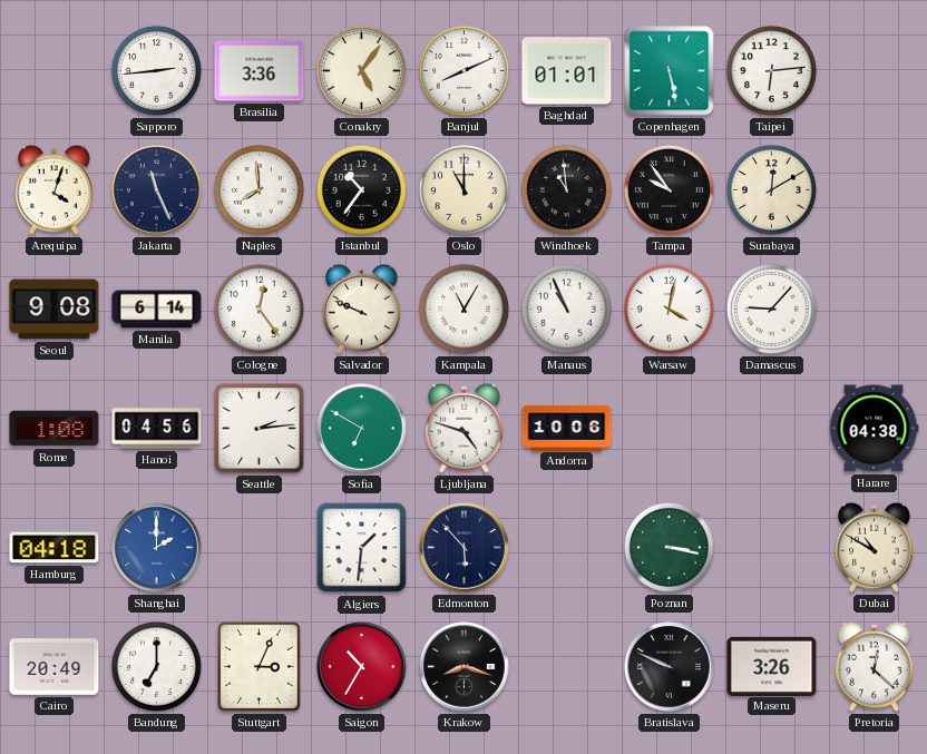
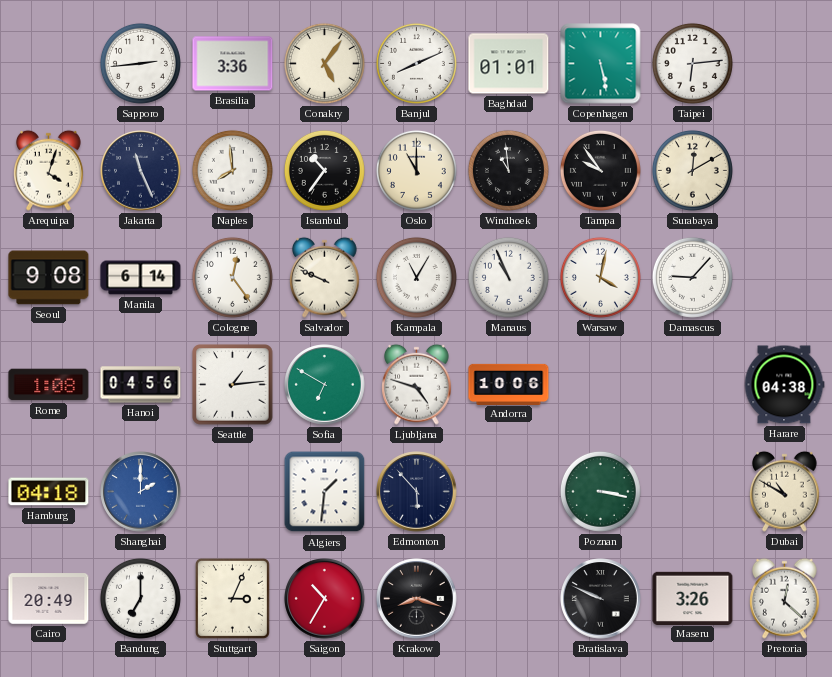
Seattle: 2:14 -> 1:14
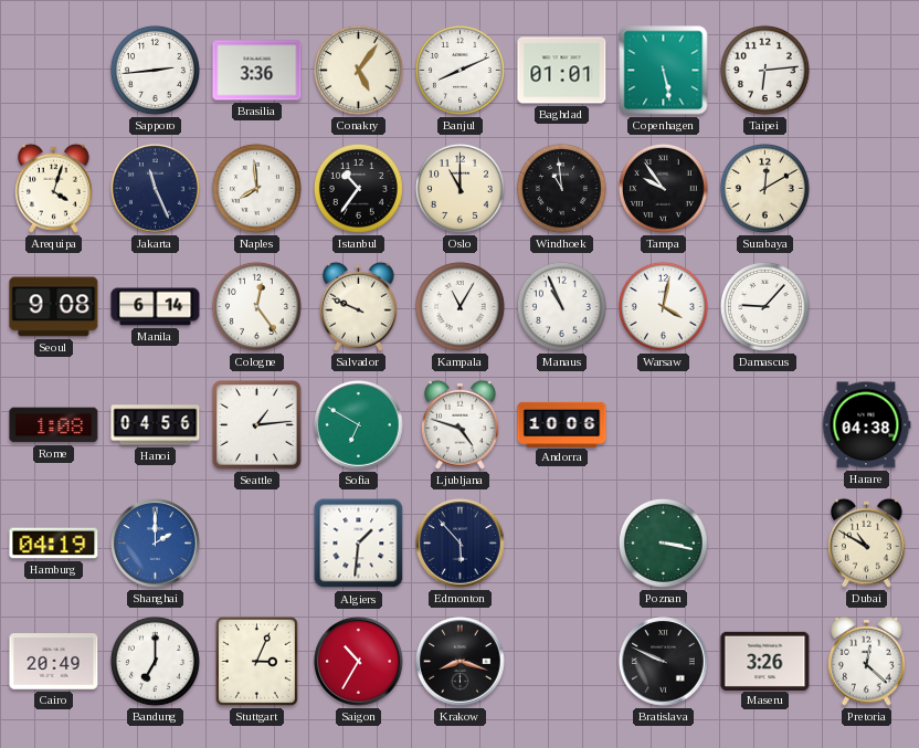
Hamburg: 04:18 -> 04:19
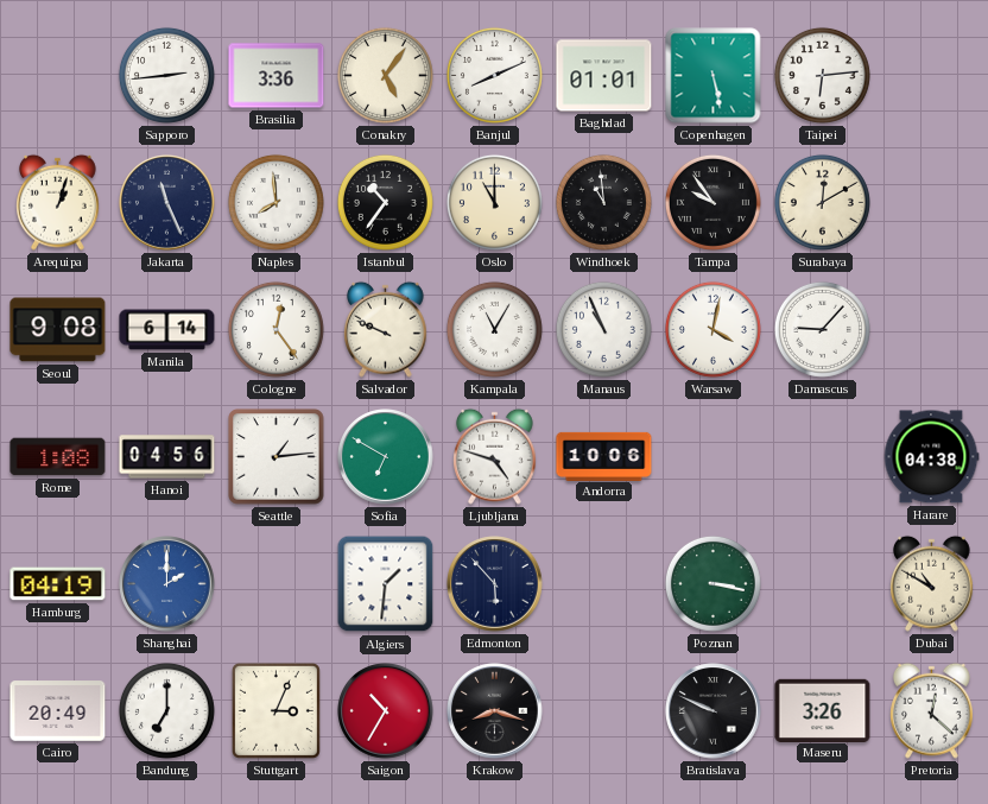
Arequipa: 4:03 -> 1:03
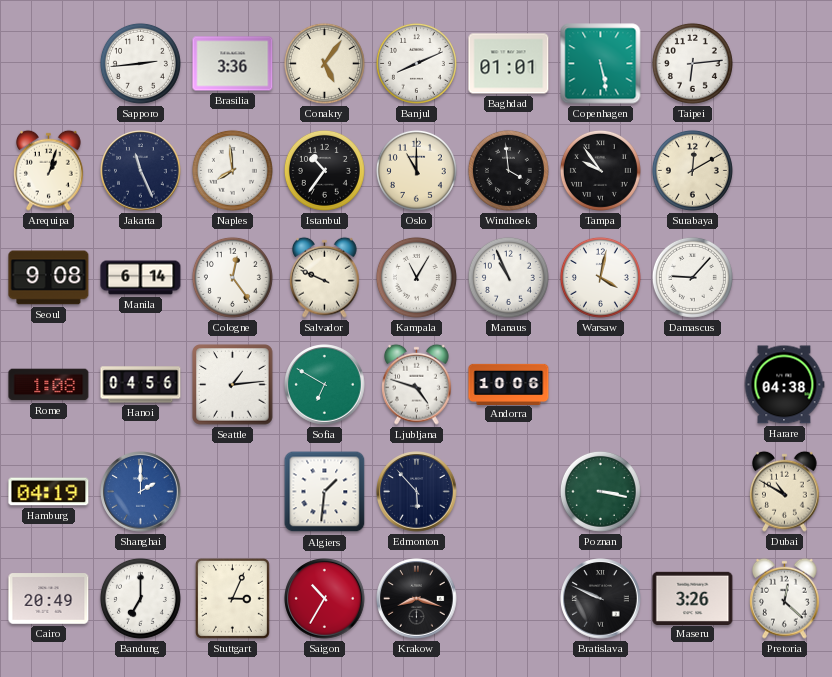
Windhoek: 10:59 -> 3:59
